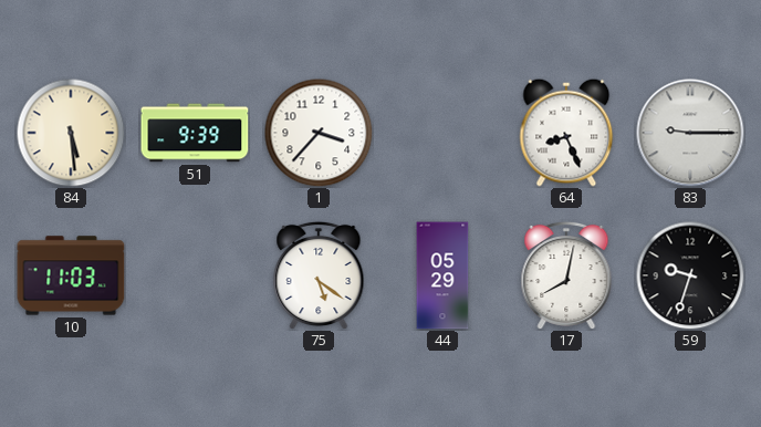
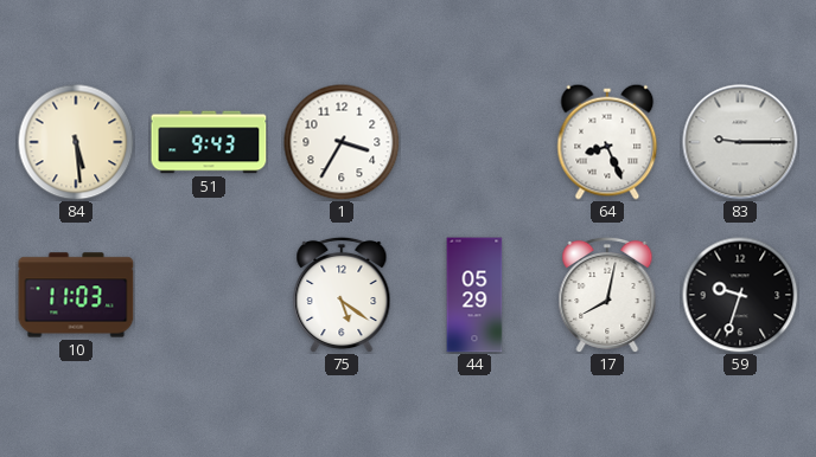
51: 9:39 -> 9:43
1: 3:37 -> 3:35
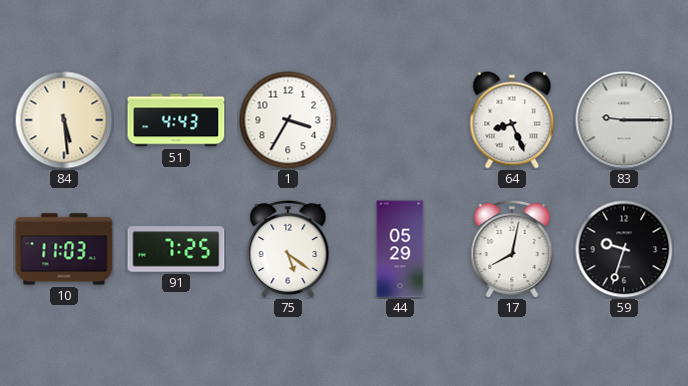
51: 9:43 -> 4:43
91: none -> 7:25
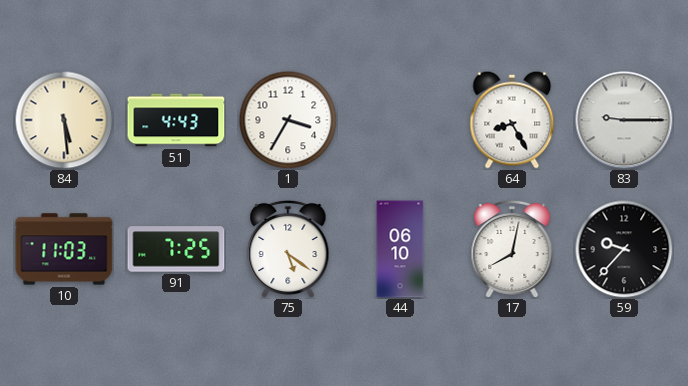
64: 8:26 -> 8:25
44: 05:29 -> 06:10
59: 9:33 -> 9:37
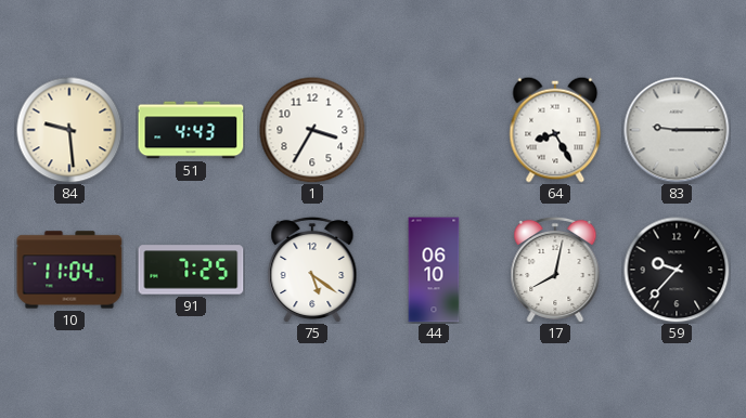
84: 5:29 -> 9:29
10: 11:03 -> 11:04
